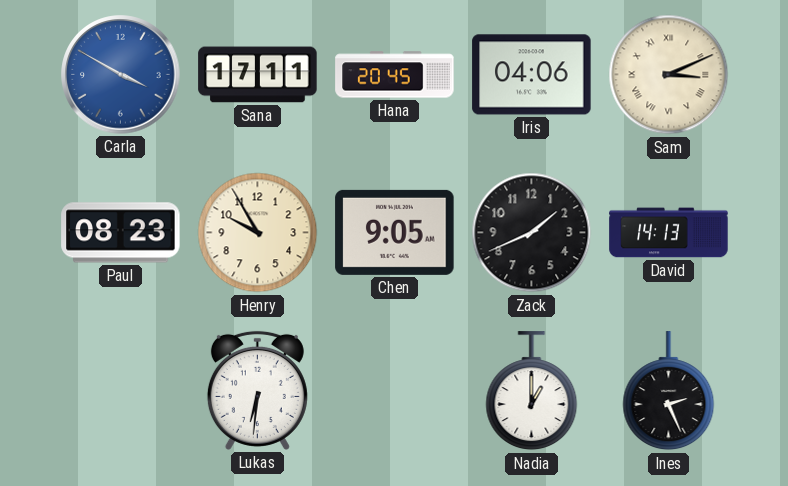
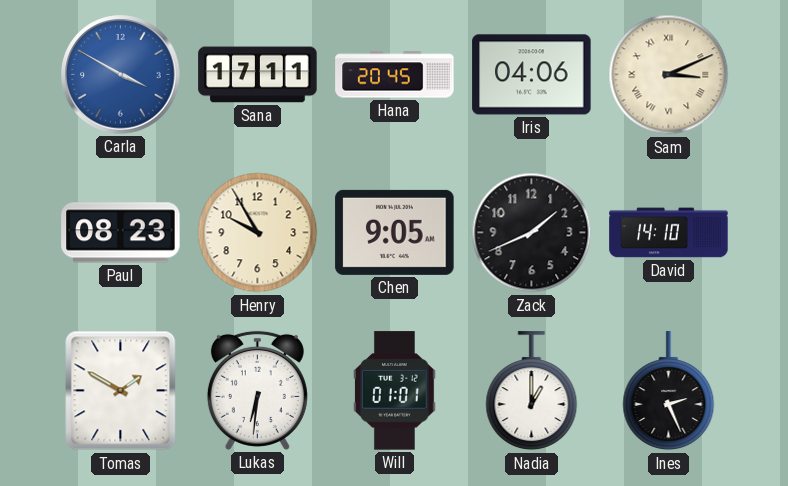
David: 14:13 -> 14:10
Tomas: none -> 1:50
Will: none -> 01:01
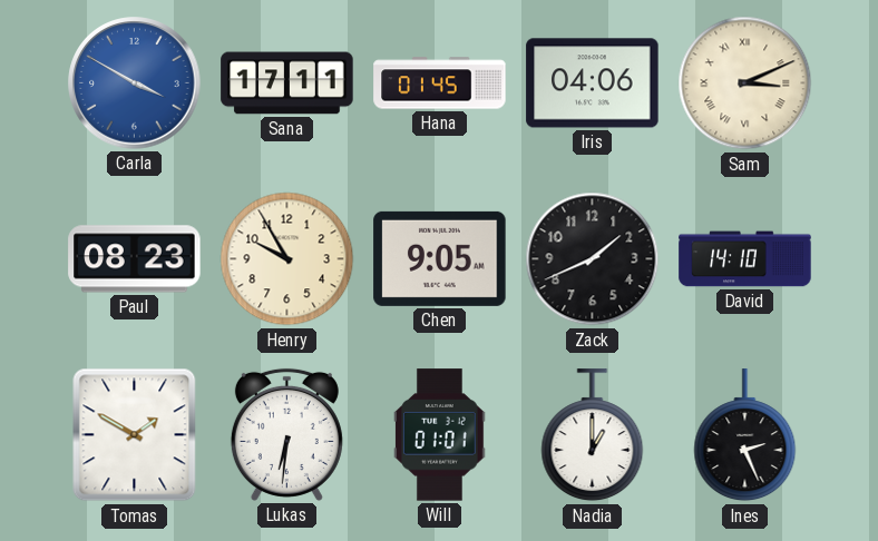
Hana: 20:45 -> 01:45
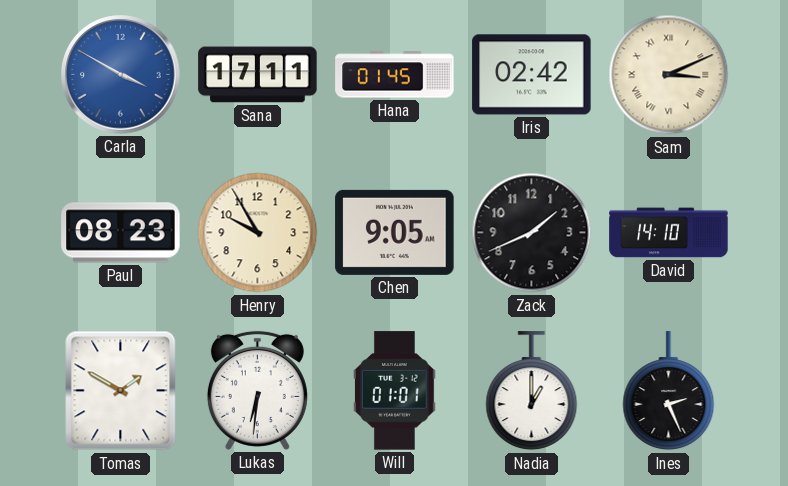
Iris: 04:06 -> 02:42
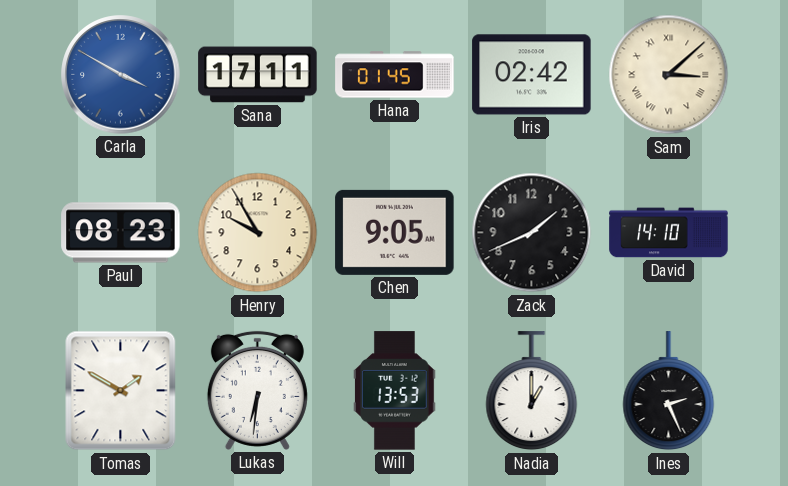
Sam: 3:11 -> 3:08
Will: 01:01 -> 13:53
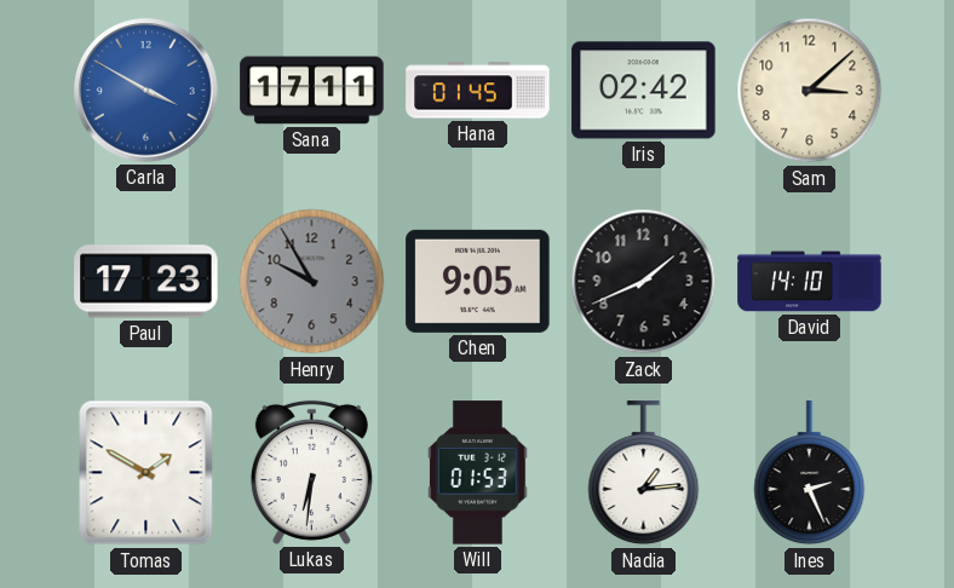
Sam numerals: Roman -> Arabic
Paul: 08:23 -> 17:23
Henry dial: cream -> grey
Will: 13:53 -> 01:53
Nadia: 1:00 -> 1:14
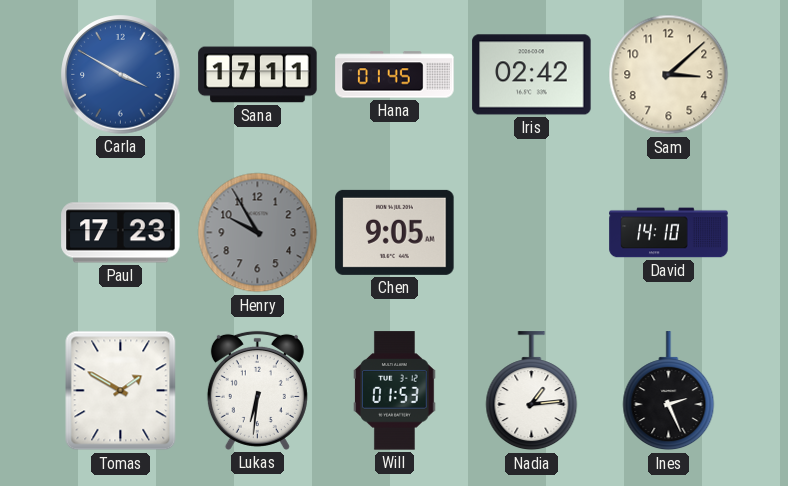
Zack: 1:41 -> none
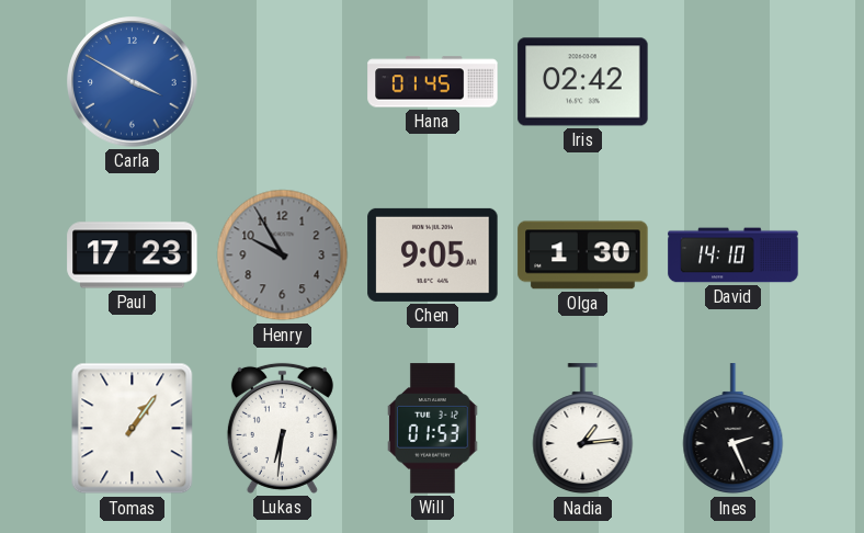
Sana: 17:11 -> none
Sam: 3:08 -> none
Olga: none -> 1:30
Tomas: 1:50 -> 1:06
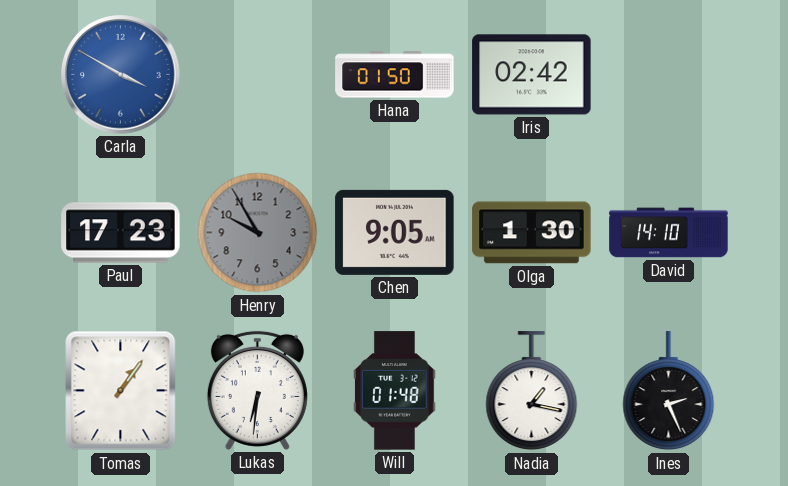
Hana: 01:45 -> 01:50
Will: 01:53 -> 01:48
Nadia: 1:14 -> 1:17
